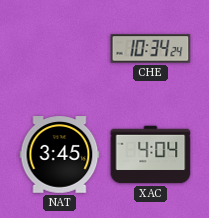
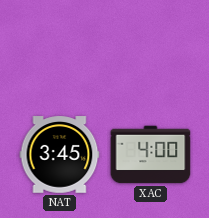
CHE: 10:34 -> none
XAC: 4:04 -> 4:00
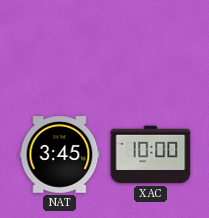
XAC: 4:00 -> 10:00
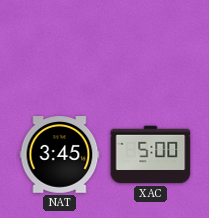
XAC: 10:00 -> 5:00
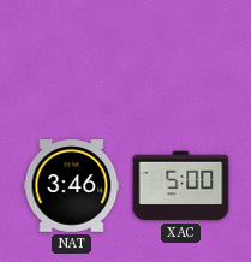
NAT: 3:45 -> 3:46
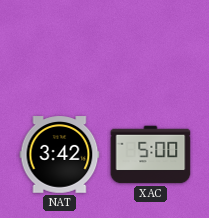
NAT: 3:46 -> 3:42
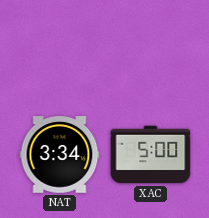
NAT: 3:42 -> 3:34
